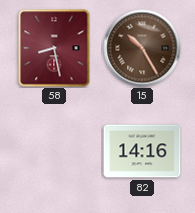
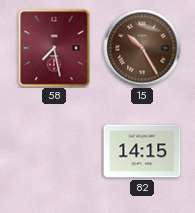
58: 8:28 -> 7:28
82: 14:16 -> 14:15
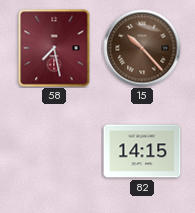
15: 10:25 -> 10:23
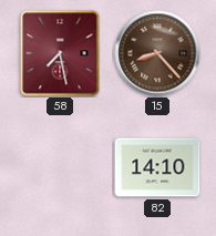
15: 10:23 -> 8:23
82: 14:15 -> 14:10
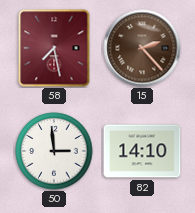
15: 8:23 -> 2:23
50: none -> 2:59
